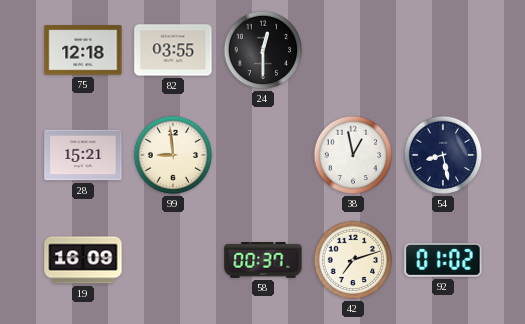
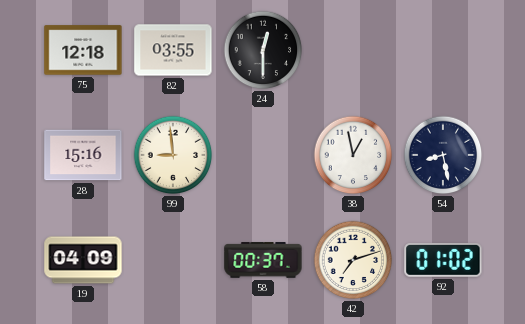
28: 15:21 -> 15:16
19: 16:09 -> 04:09
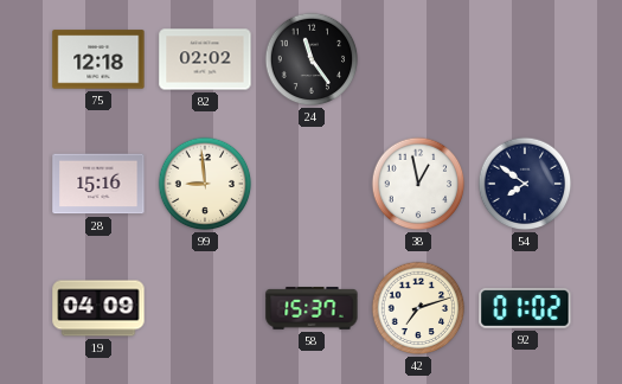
82: 03:55 -> 02:02
24: 12:30 -> 11:24
54: 8:28 -> 7:51
58: 00:37 -> 15:37
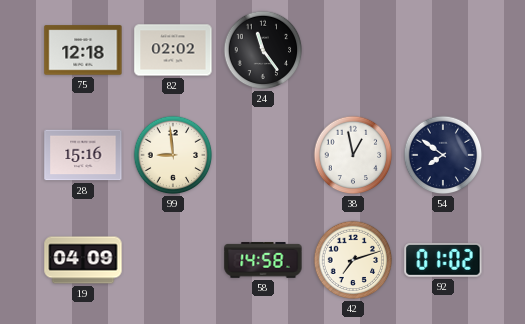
58: 15:37 -> 14:58
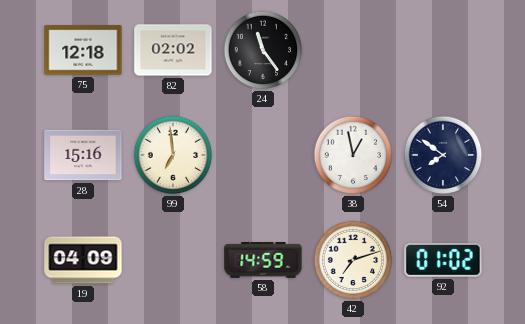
99: 8:59 -> 6:59
58: 14:58 -> 14:59
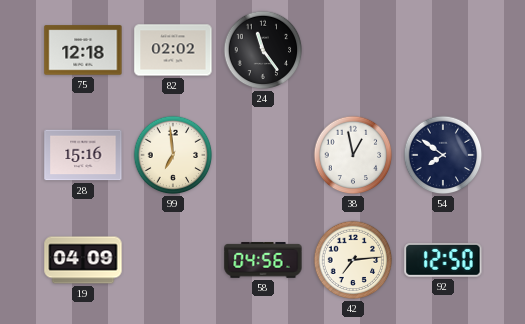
58: 14:59 -> 04:56
42: 7:12 -> 7:14
92: 01:02 -> 12:50
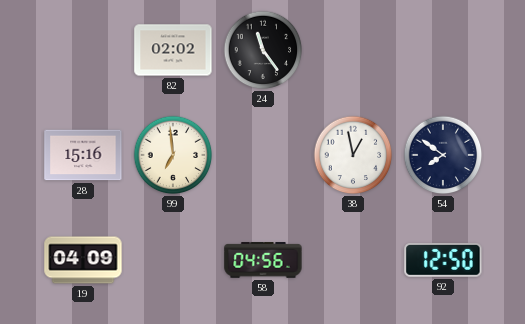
75: 12:18 -> none
42: 7:14 -> none
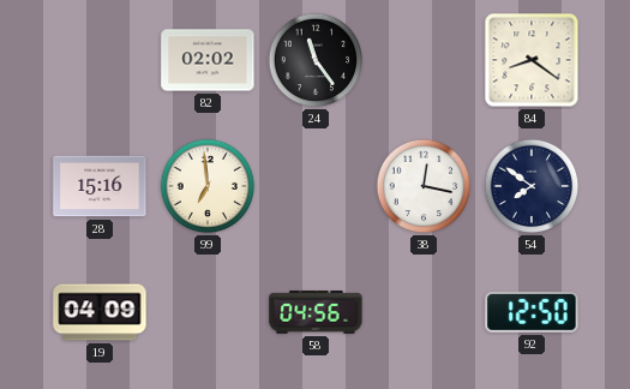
84: none -> 8:21
38: 12:58 -> 12:17
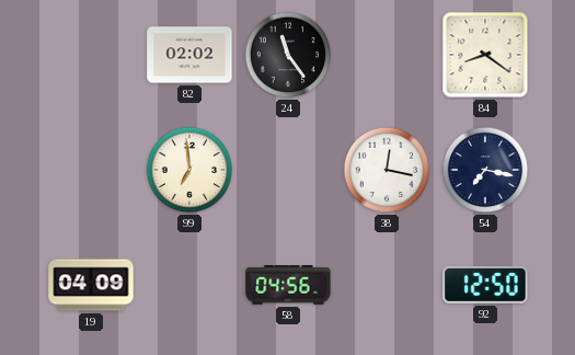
28: 15:16 -> none
54: 7:51 -> 7:17
